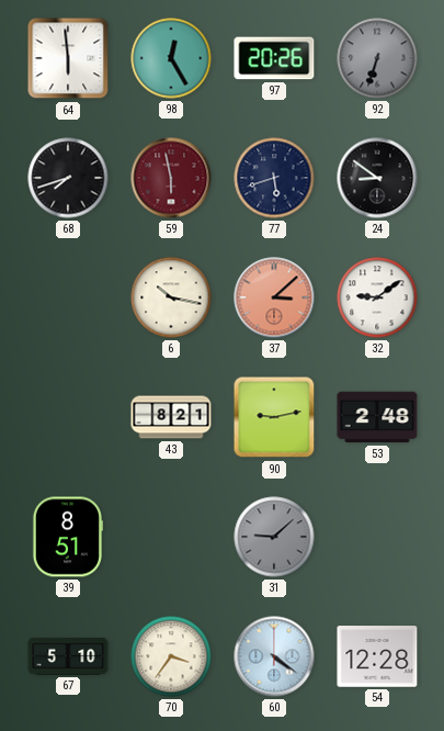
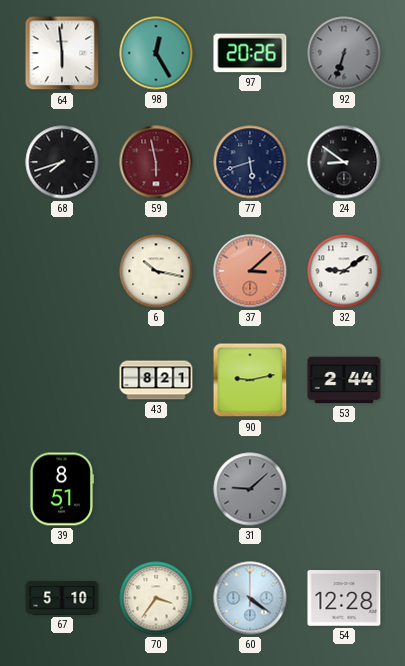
53: 2:48 -> 2:44
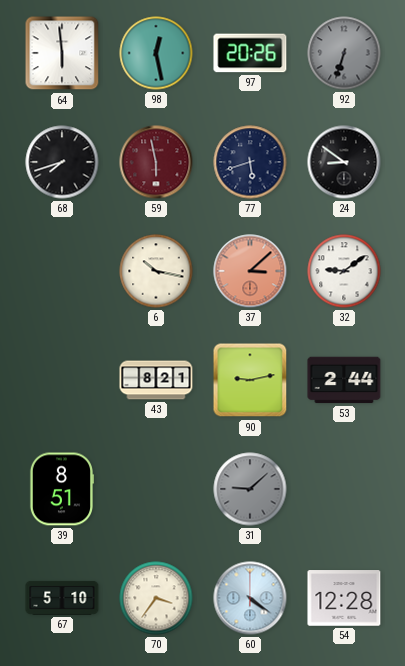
98: 12:25 -> 12:28
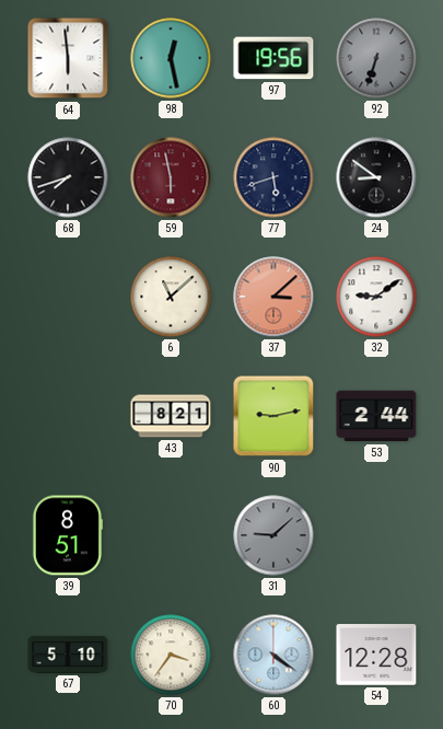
97: 20:26 -> 19:56
6: 10:17 -> 11:08
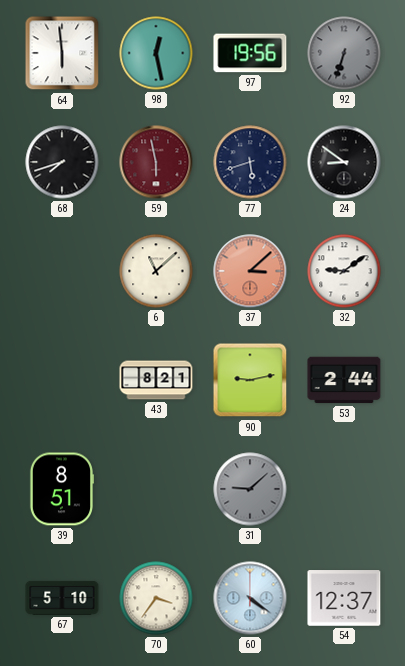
54: 12:28 -> 12:37
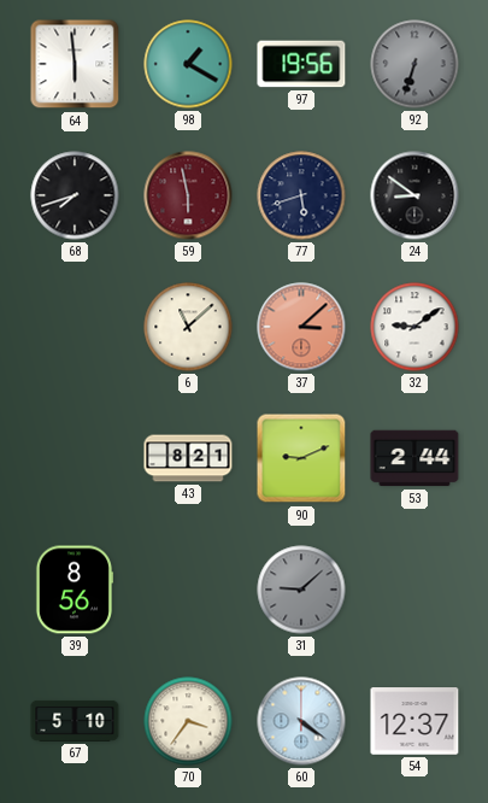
98: 12:28 -> 1:20
90: 9:13 -> 9:11
39: 8:51 -> 8:56
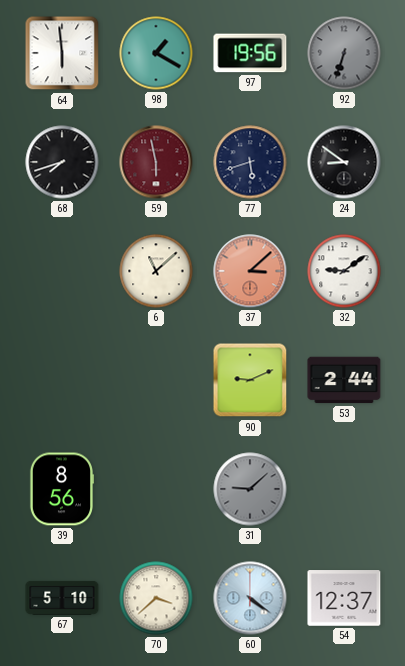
43: 8:21 -> none
70: 3:36 -> 3:38
